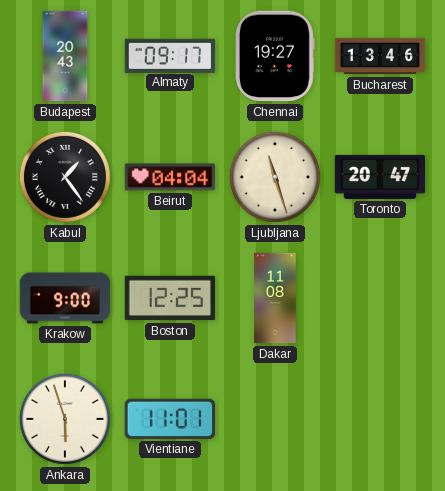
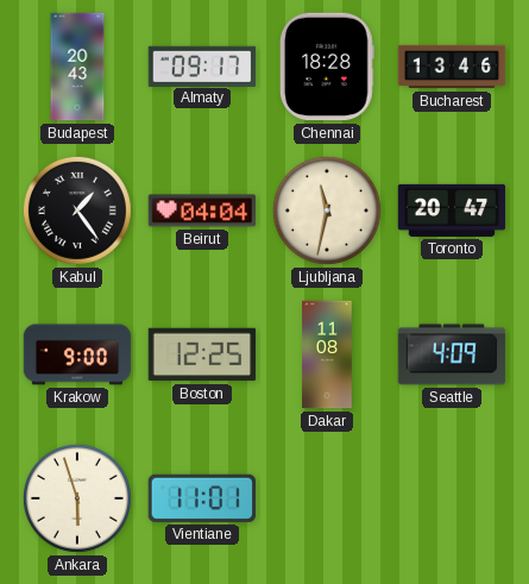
Chennai: 19:27 -> 18:28
Ljubljana: 11:27 -> 11:32
Seattle: none -> 4:09
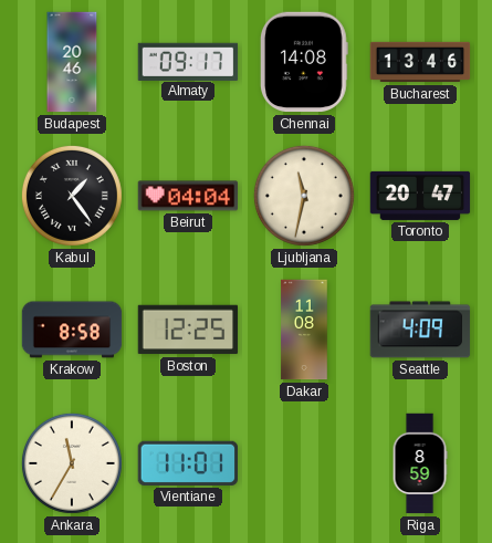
Budapest: 20:43 -> 20:46
Chennai: 18:28 -> 14:08
Krakow: 9:00 -> 8:58
Ankara: 5:57 -> 11:35
Riga: none -> 8:59
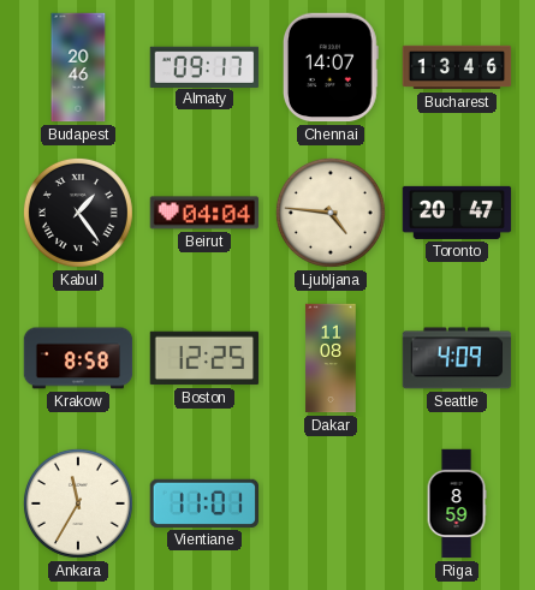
Chennai: 14:08 -> 14:07
Ljubljana: 11:32 -> 4:46
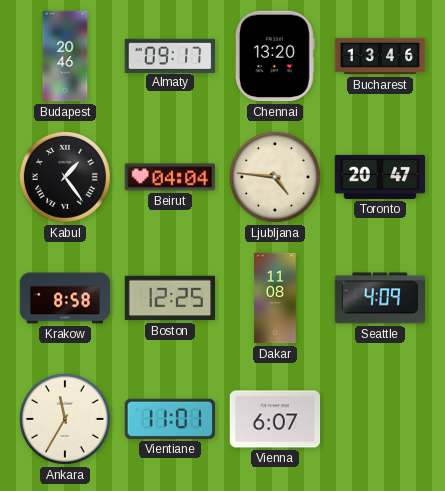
Chennai: 14:07 -> 13:20
Vienna: none -> 6:07
Riga: 8:59 -> none
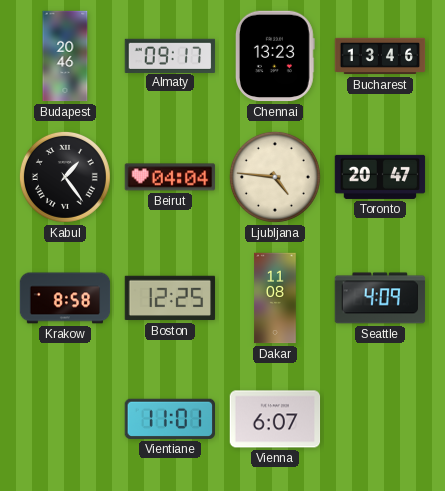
Chennai: 13:20 -> 13:23
Ankara: 11:35 -> none
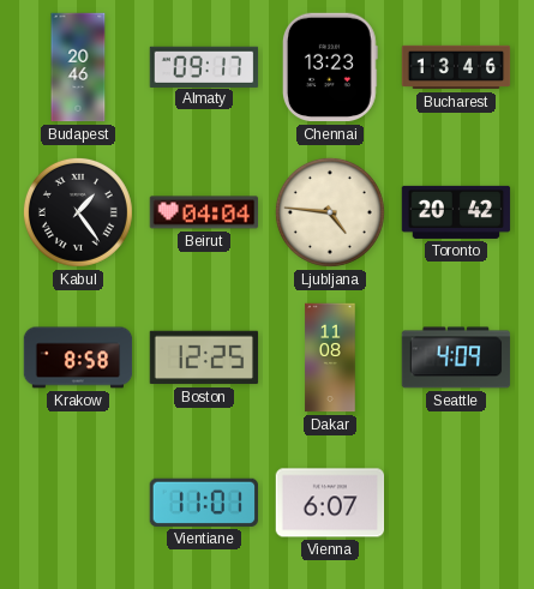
Toronto: 20:47 -> 20:42
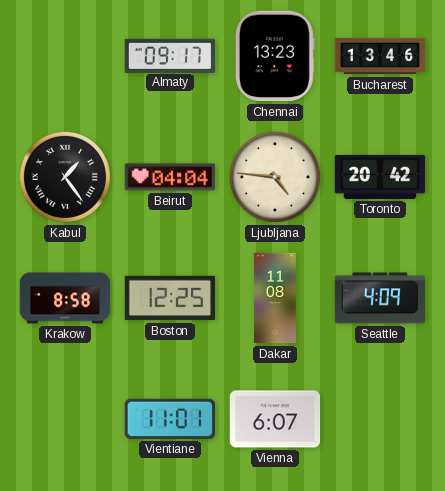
Budapest: 20:46 -> none
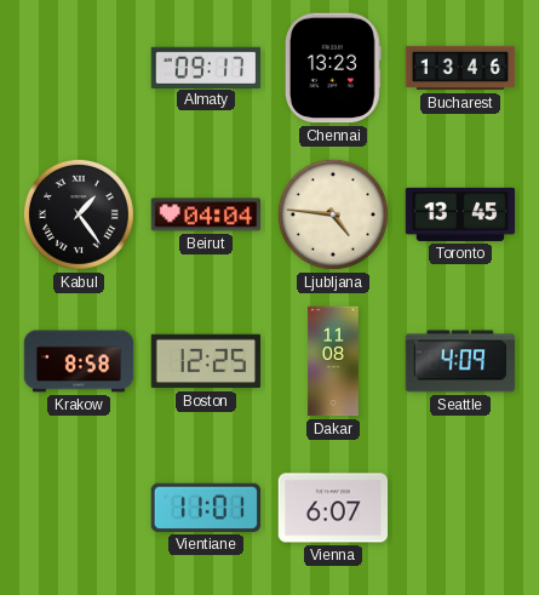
Toronto: 20:42 -> 13:45
